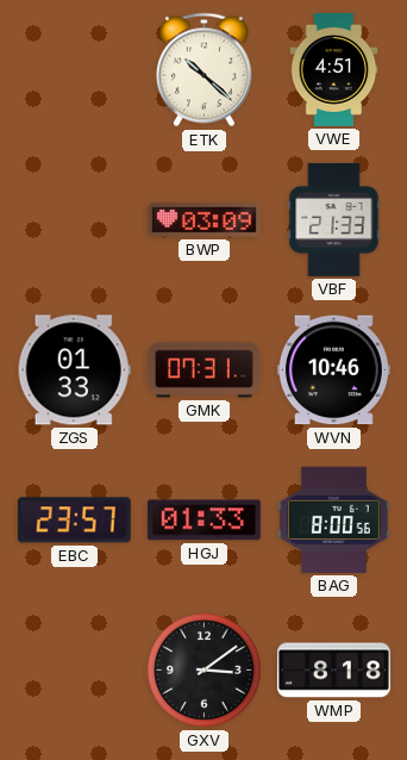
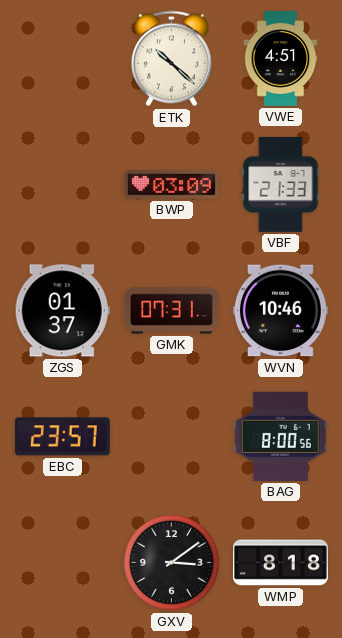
ZGS: 01:33 -> 01:37
HGJ: 01:33 -> none
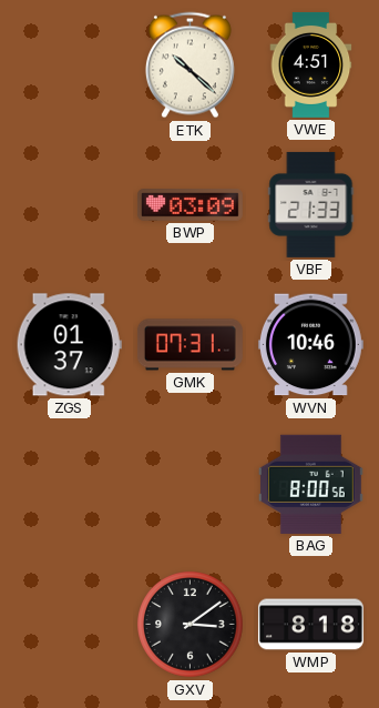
EBC: 23:57 -> none
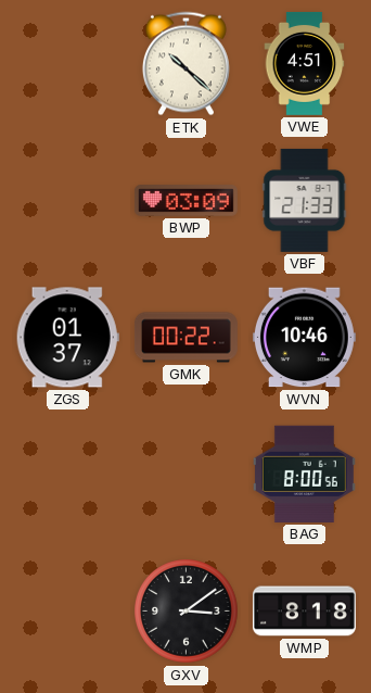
GMK: 07:31 -> 00:22
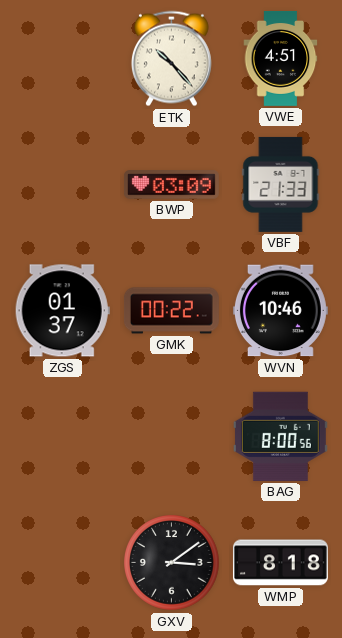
ETK: 10:22 -> 10:23
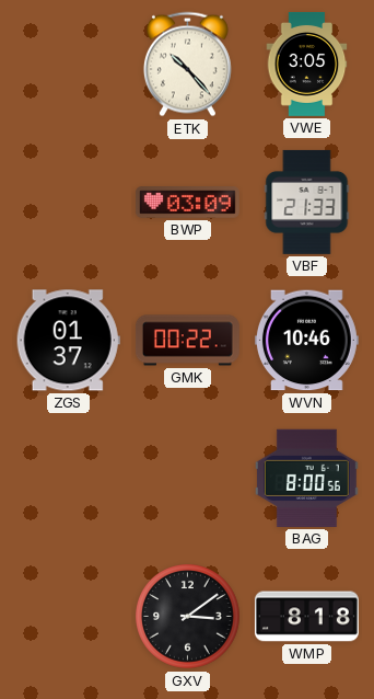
VWE: 4:51 -> 3:05
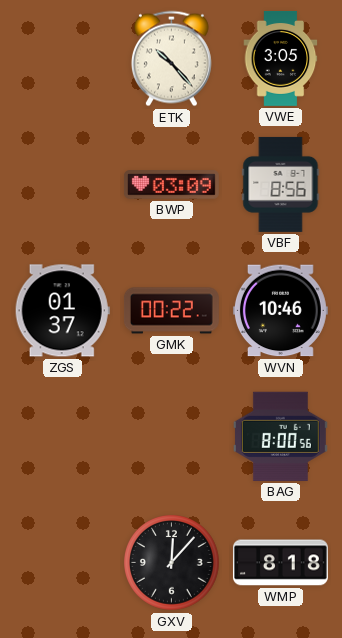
VBF: 21:33 -> 8:56
GXV: 3:09 -> 12:07
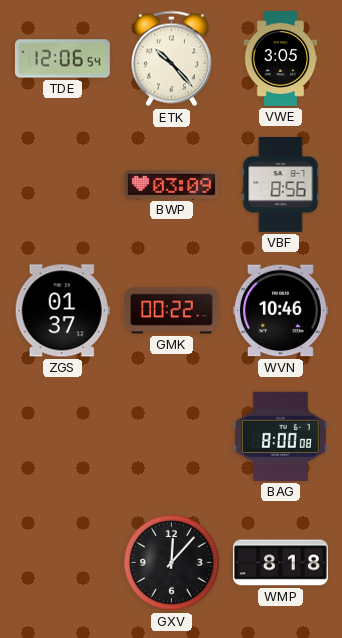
TDE: none -> 12:06
BAG: 8:00:56 -> 8:00:08
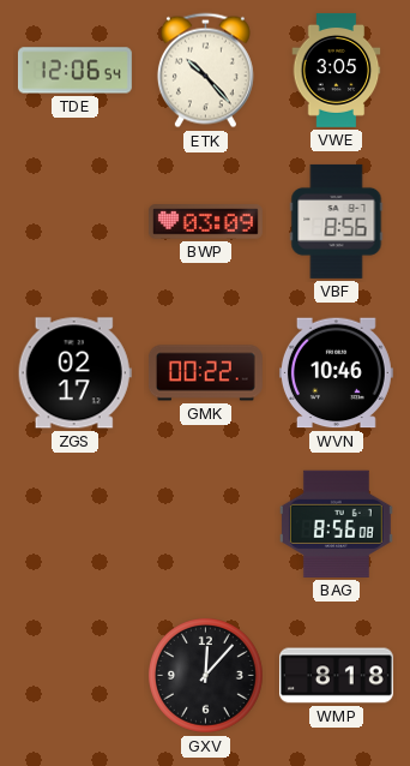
ZGS: 01:37 -> 02:17
BAG: 8:00 -> 8:56
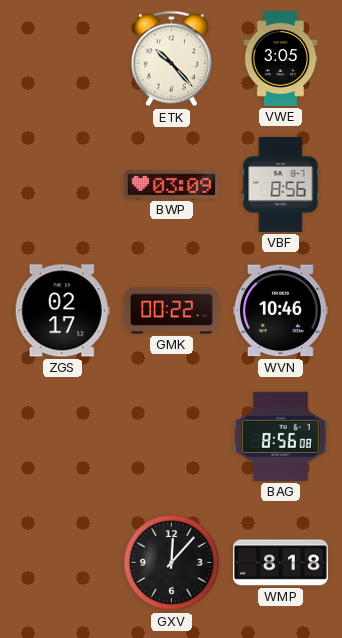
TDE: 12:06 -> none
